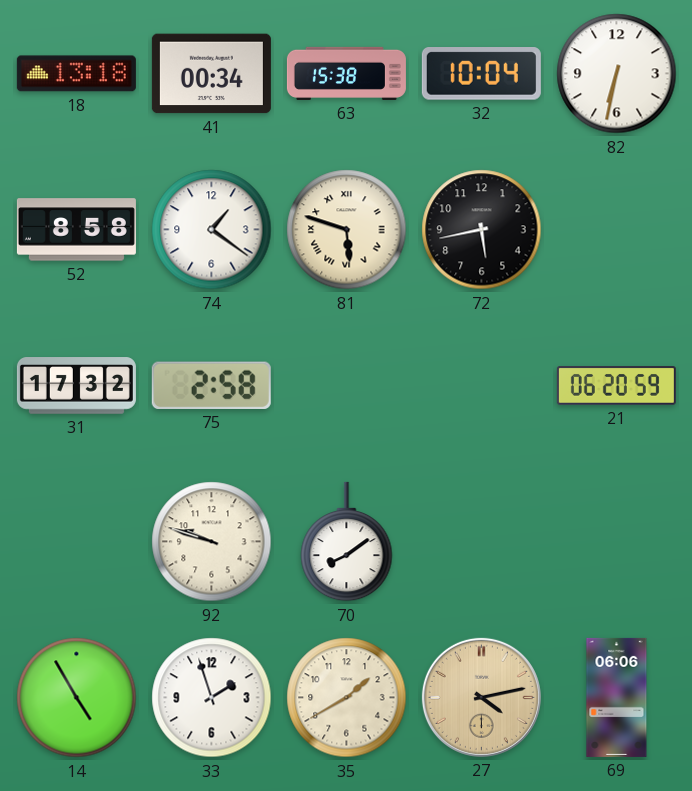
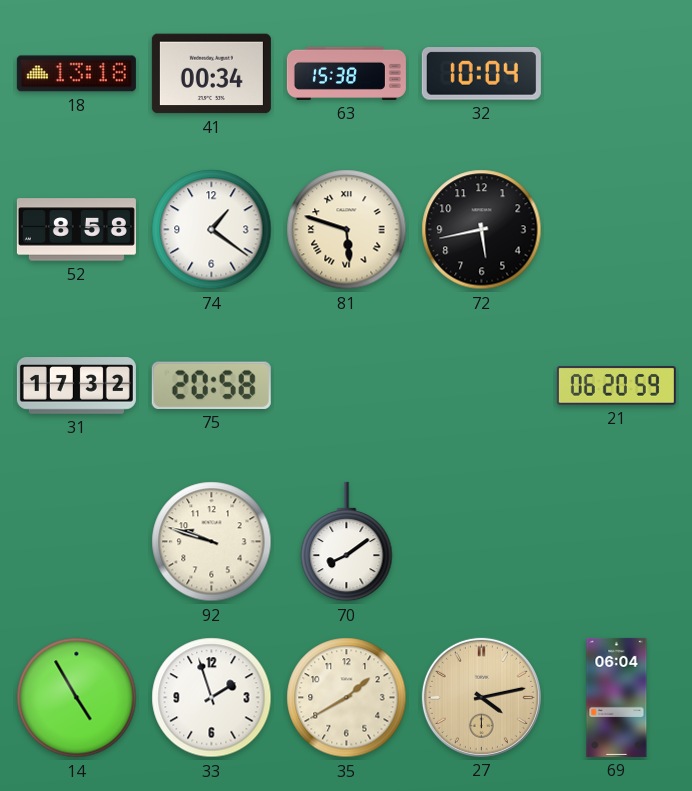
82: 6:32 -> none
75: 2:58 -> 20:58
69: 06:06 -> 06:04
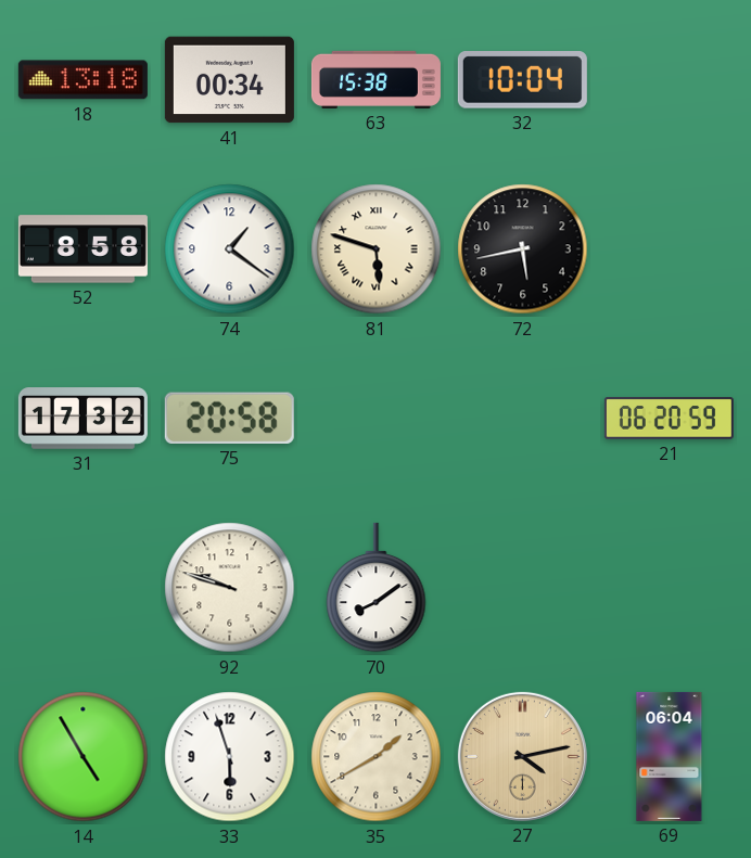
33: 1:57 -> 5:57
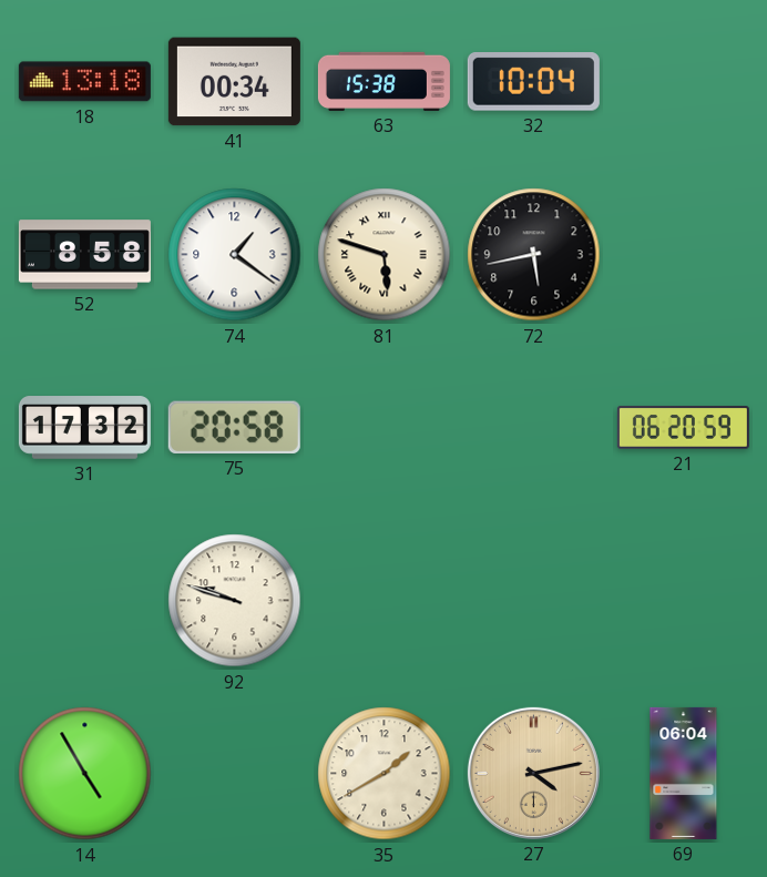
70: 8:09 -> none
33: 5:57 -> none
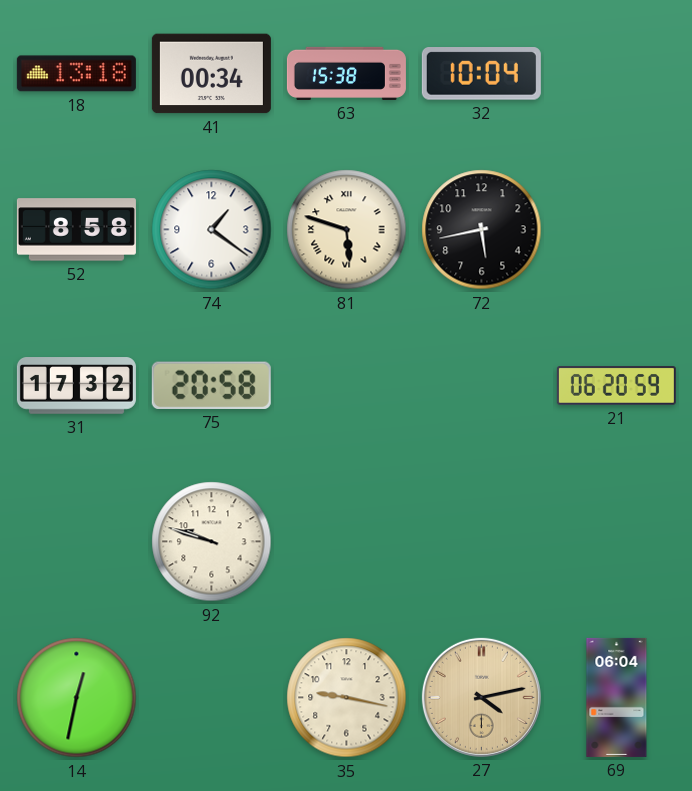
14: 4:55 -> 12:32
35: 1:40 -> 9:17
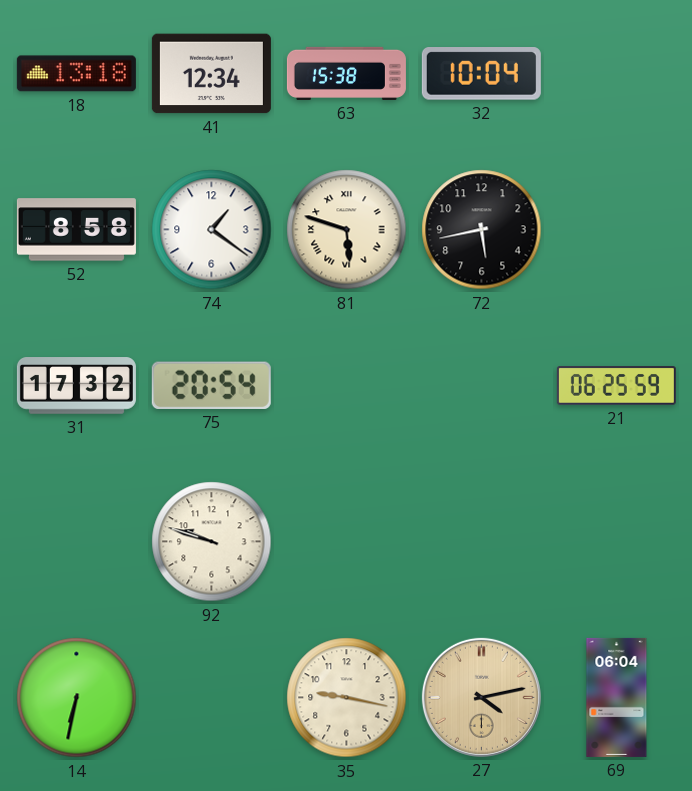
41: 00:34 -> 12:34
75: 20:58 -> 20:54
21: 06:20 -> 06:25
14: 12:32 -> 6:32
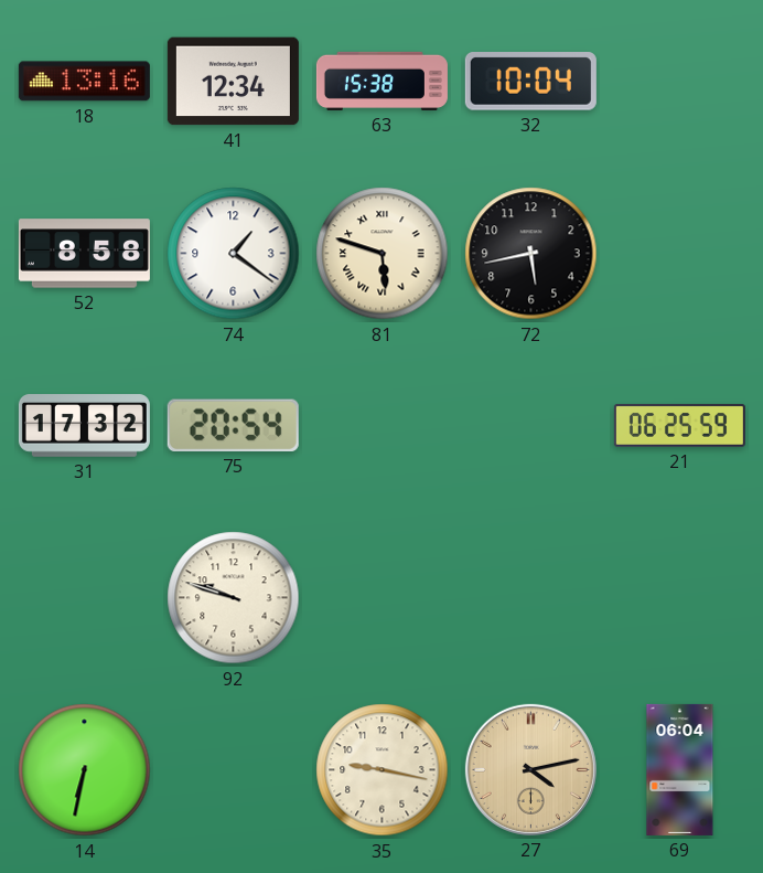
18: 13:18 -> 13:16
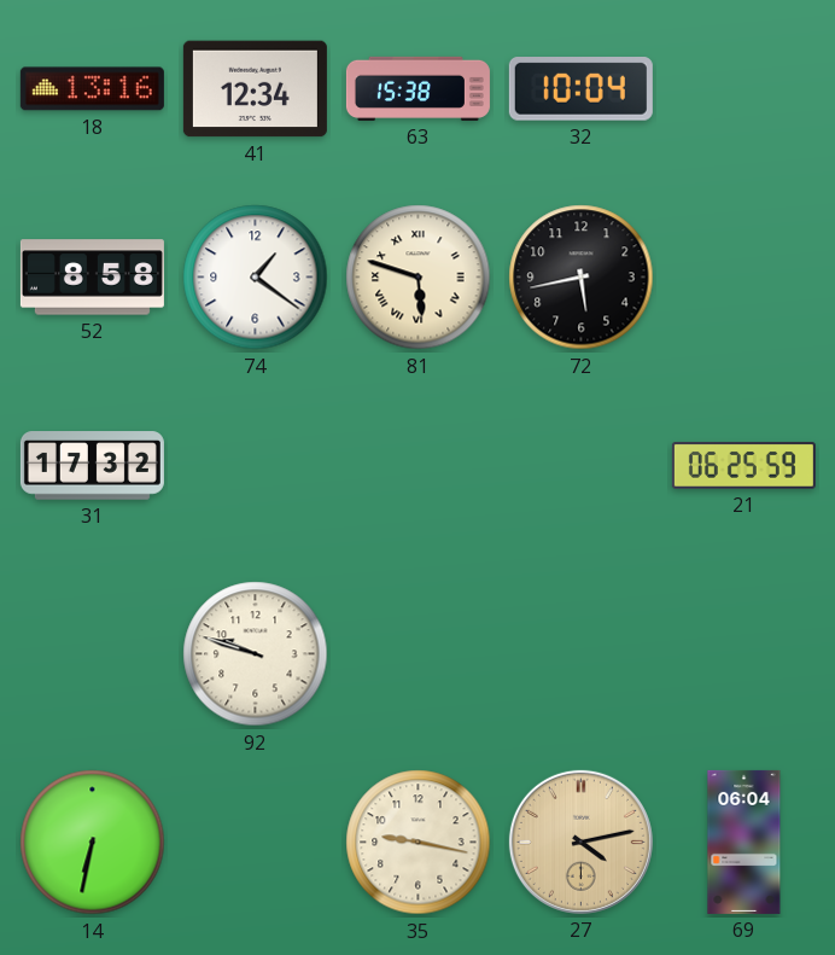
75: 20:54 -> none
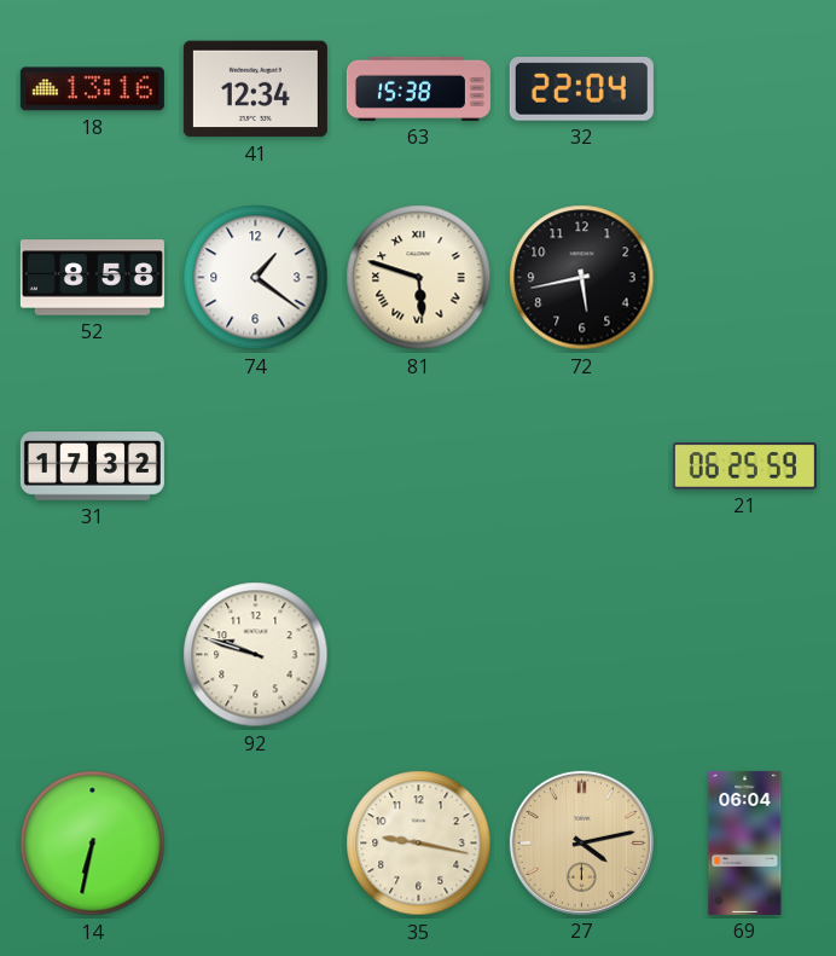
32: 10:04 -> 22:04
